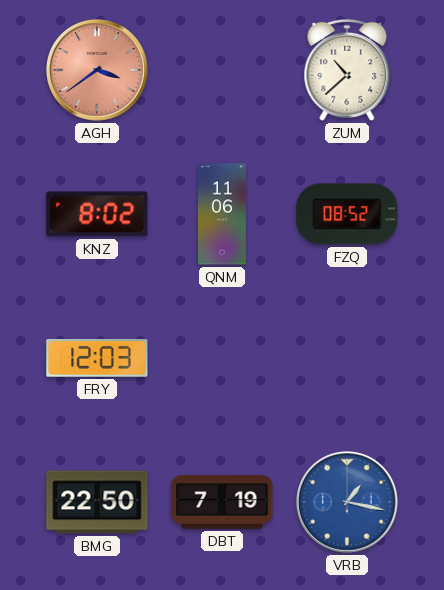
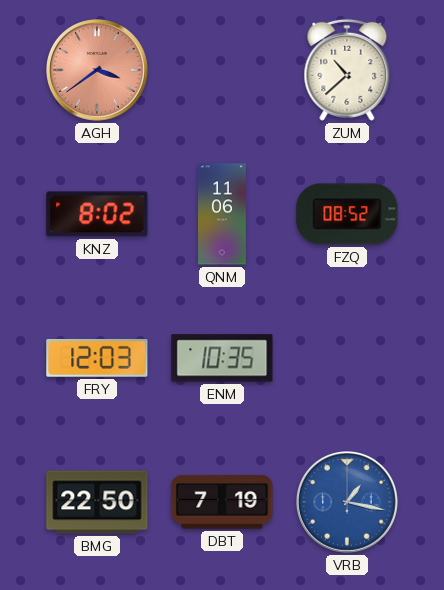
ENM: none -> 10:35
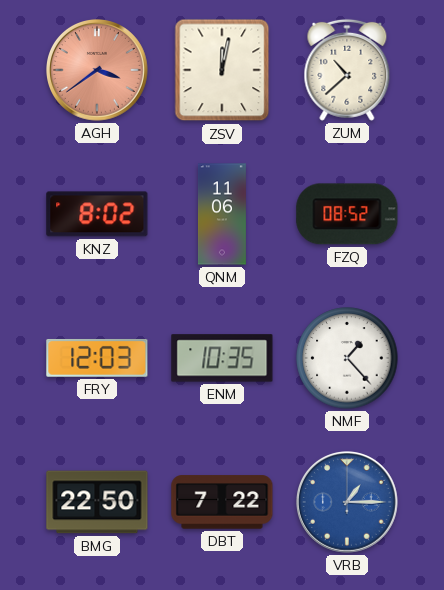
ZSV: none -> 12:02
NMF: none -> 1:23
DBT: 7:19 -> 7:22
VRB: 1:17 -> 1:15
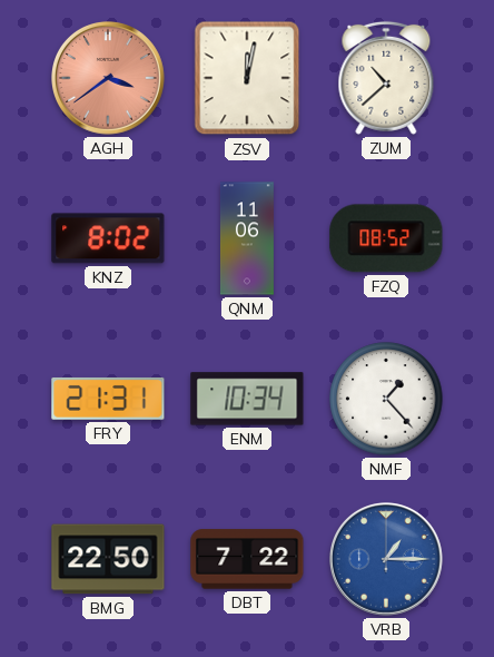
FRY: 12:03 -> 21:31
ENM: 10:35 -> 10:34
